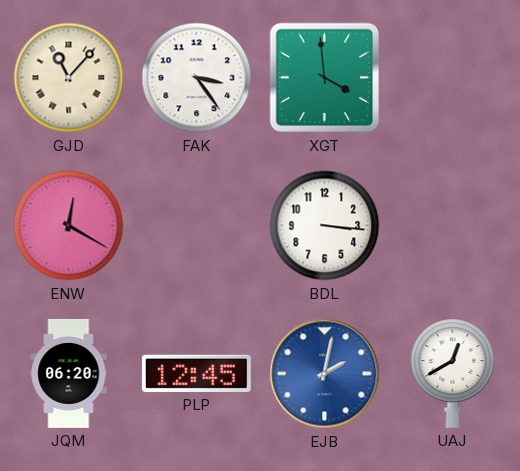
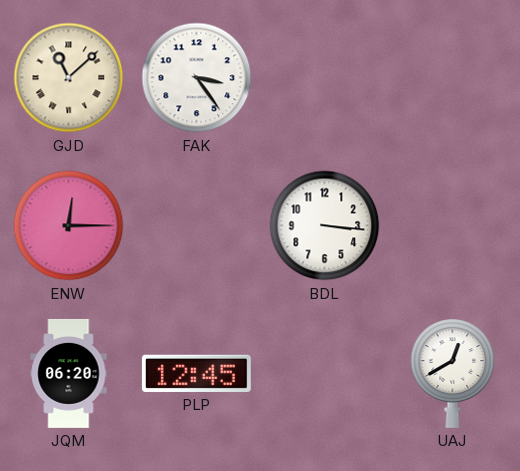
GJD: 11:07 -> 11:08
XGT: 3:59 -> none
ENW: 12:20 -> 12:15
EJB: 2:02 -> none
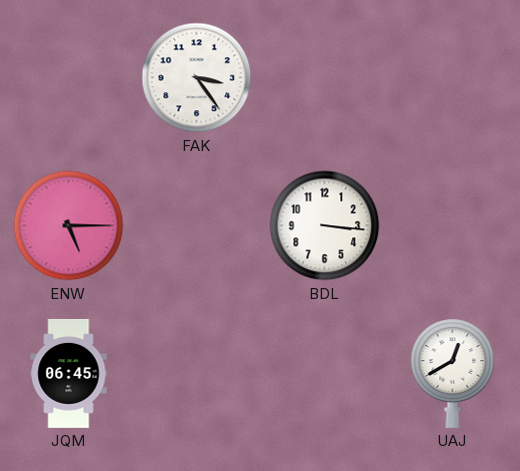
GJD: 11:08 -> none
ENW: 12:15 -> 5:15
JQM: 06:20 -> 06:45
PLP: 12:45 -> none
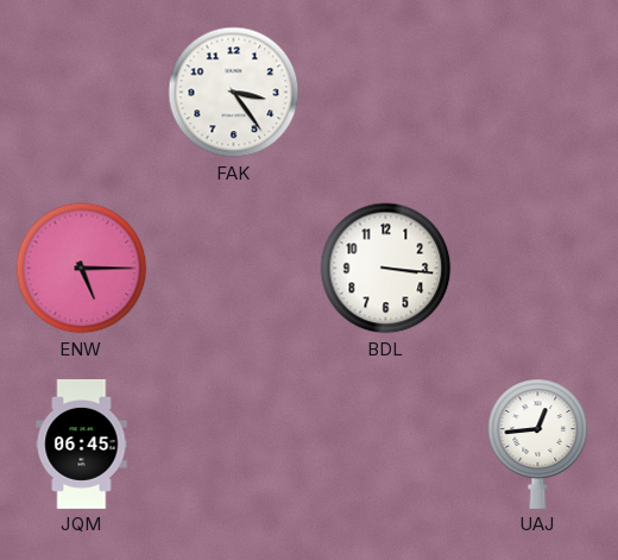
UAJ: 12:40 -> 12:44
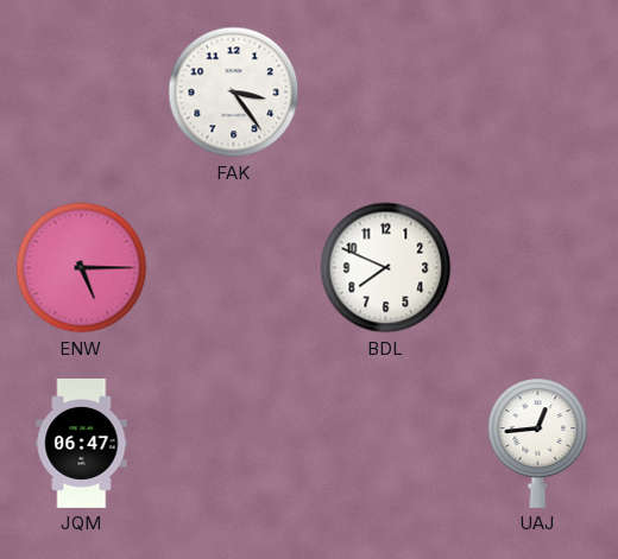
BDL: 3:16 -> 7:49
JQM: 06:45 -> 06:47
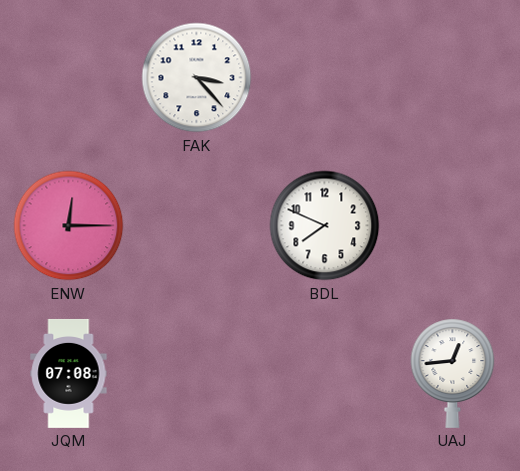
FAK: 3:24 -> 3:23
ENW: 5:15 -> 12:15
JQM: 06:47 -> 07:08
